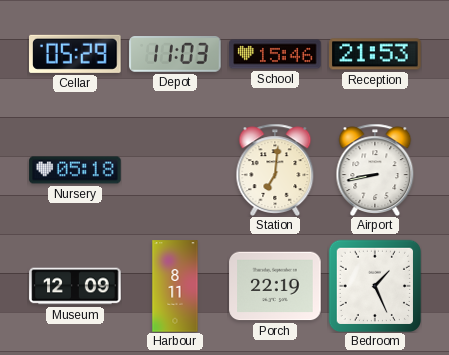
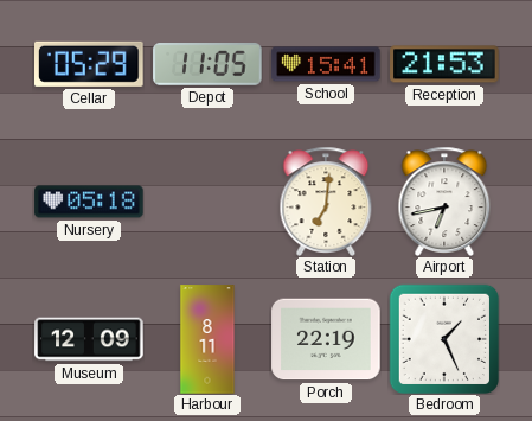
Depot: 11:03 -> 11:05
School: 15:46 -> 15:41
Airport: 8:43 -> 6:43
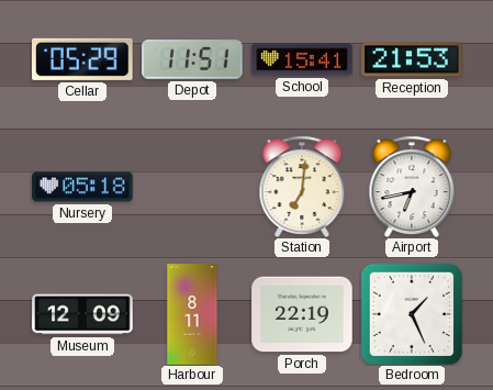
Depot: 11:05 -> 11:51
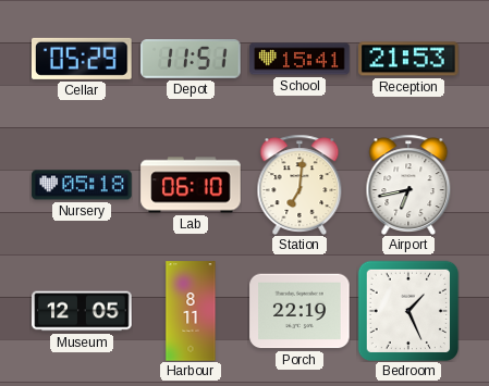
Lab: none -> 06:10
Museum: 12:09 -> 12:05
